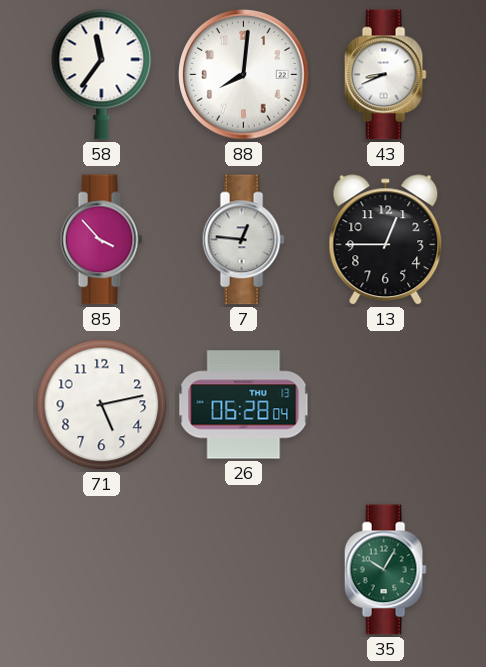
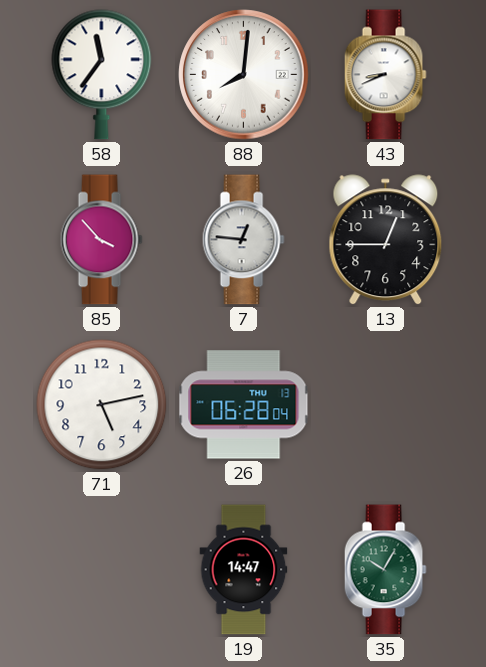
19: none -> 14:47
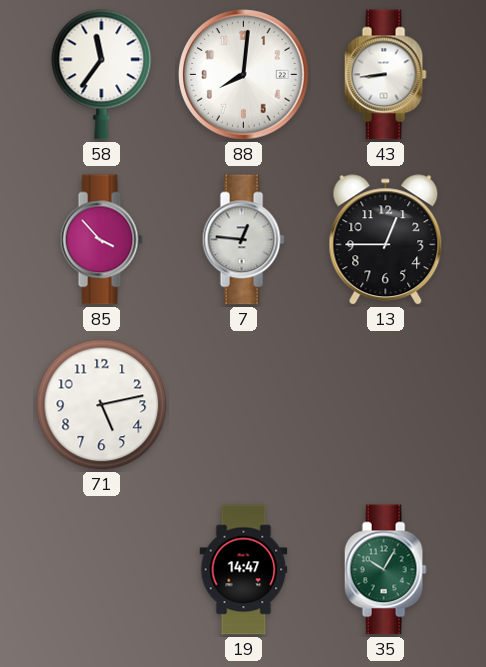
43: 8:41 -> 8:44
26: 06:28 -> none
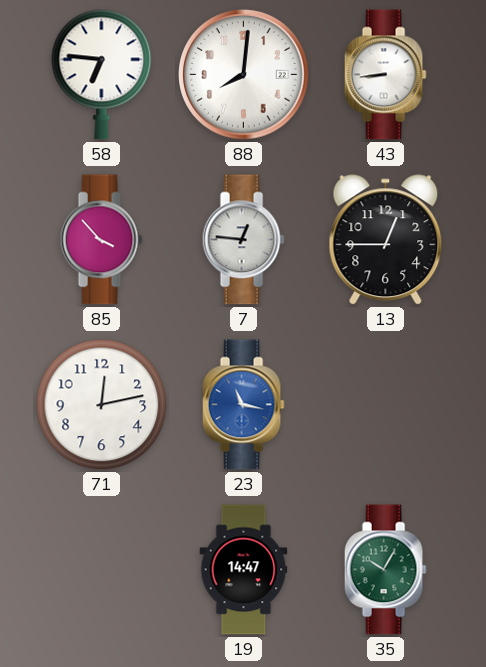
58: 11:36 -> 6:46
71: 5:13 -> 12:13
23: none -> 11:17
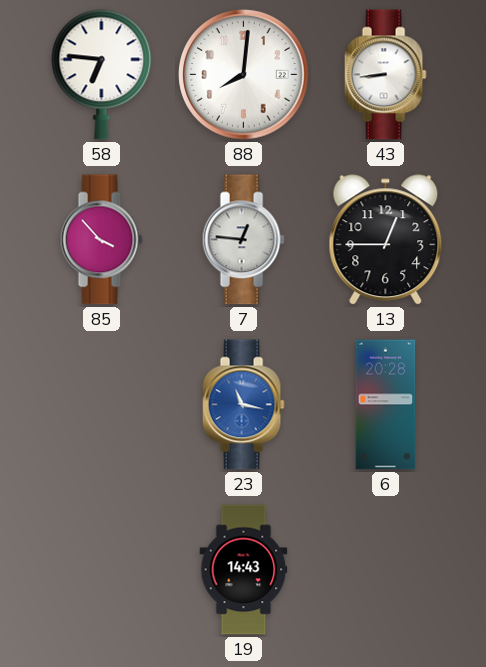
71: 12:13 -> none
6: none -> 20:28
19: 14:47 -> 14:43
35: 10:05 -> none
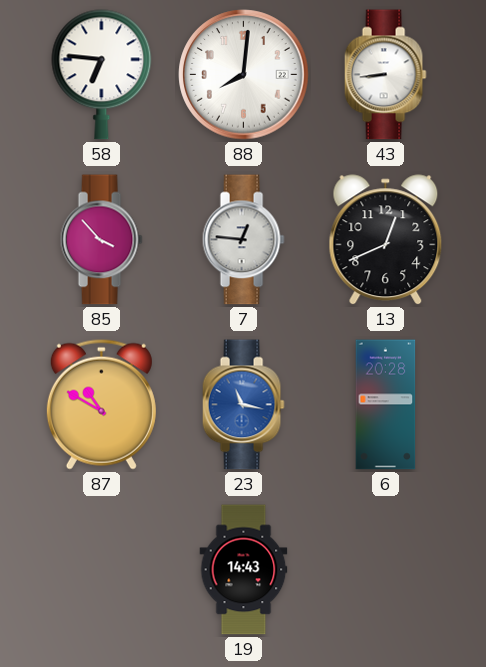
13: 12:45 -> 12:41
87: none -> 10:50
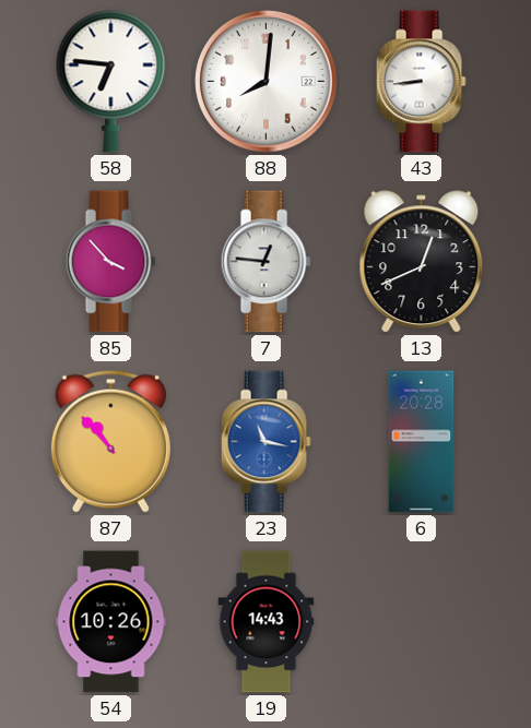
87: 10:50 -> 10:53
54: none -> 10:26
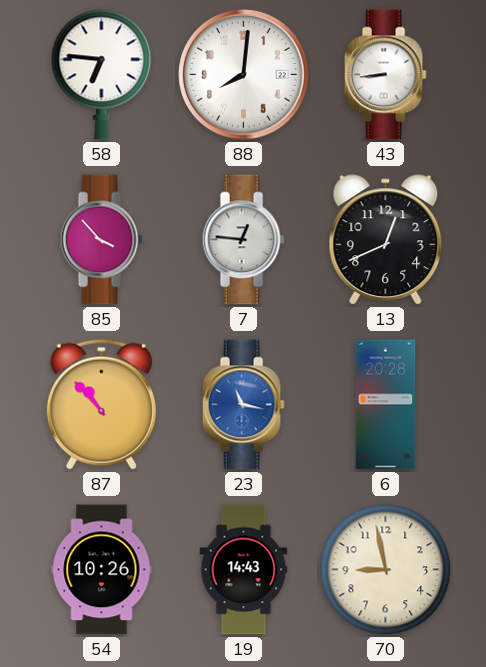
70: none -> 8:58
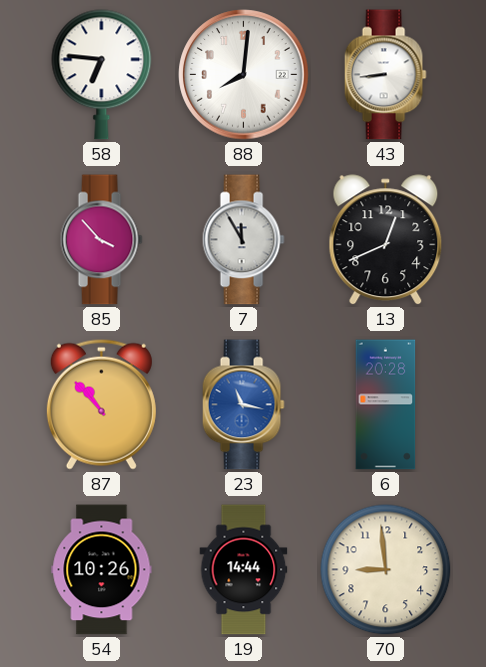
7: 12:46 -> 11:55
19: 14:43 -> 14:44
70: 8:58 -> 8:59
